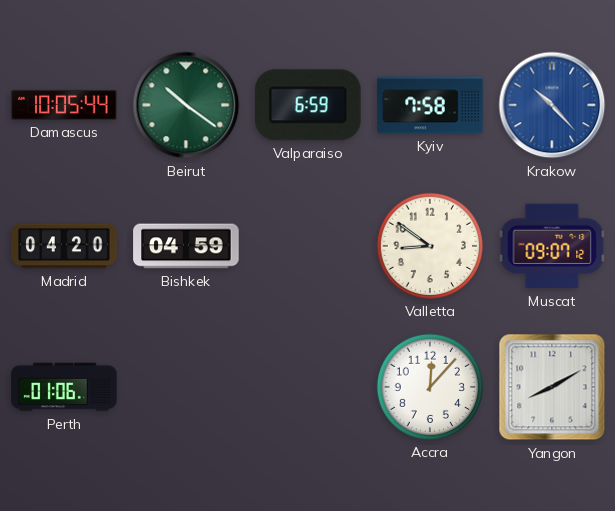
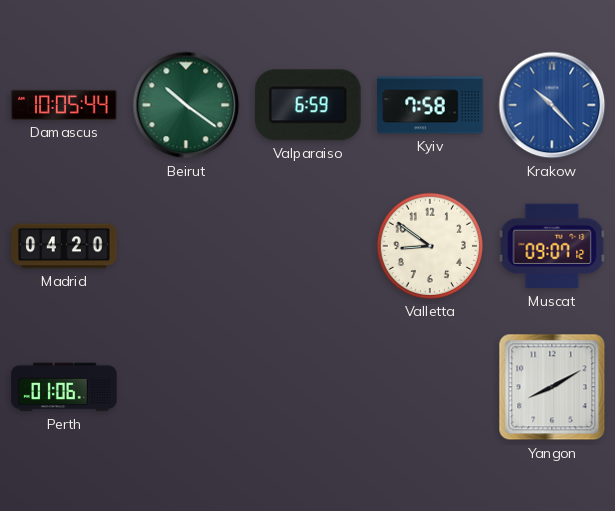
Bishkek: 04:59 -> none
Accra: 12:07 -> none
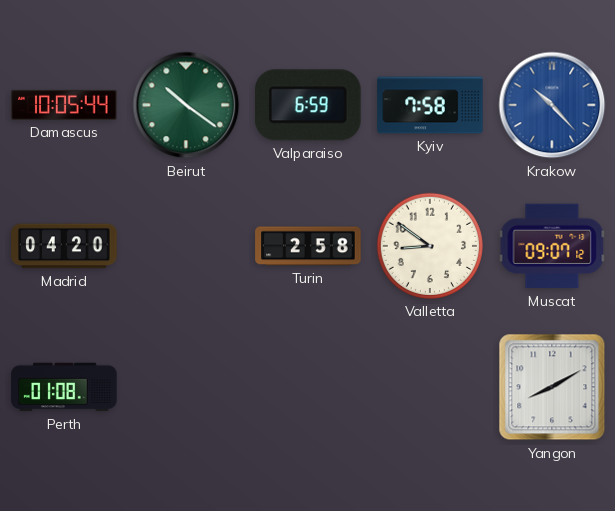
Turin: none -> 2:58
Perth: 01:06 -> 01:08
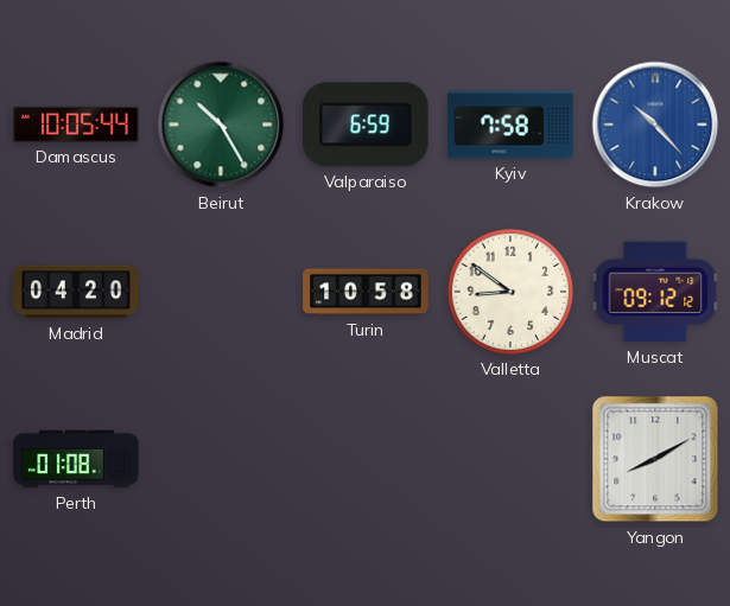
Beirut: 10:21 -> 10:25
Turin: 2:58 -> 10:58
Muscat: 09:07 -> 09:12
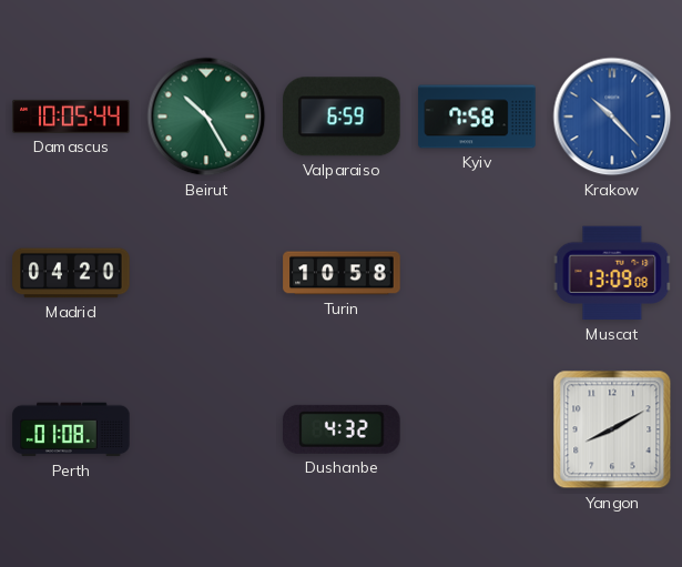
Valletta: 8:51 -> none
Muscat: 09:12 -> 13:09
Dushanbe: none -> 4:32
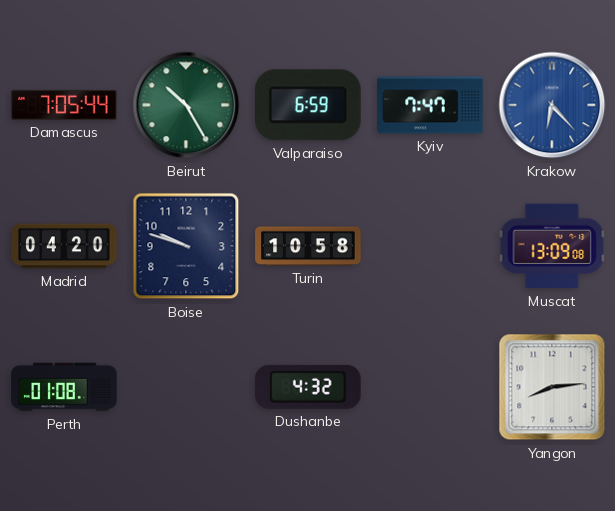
Damascus: 10:05 -> 7:05
Kyiv: 7:58 -> 7:47
Krakow: 10:23 -> 6:23
Boise: none -> 9:48
Yangon: 8:10 -> 8:14
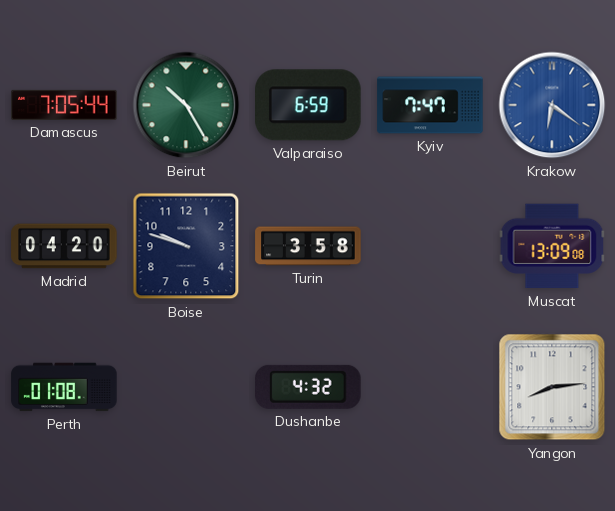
Krakow: 6:23 -> 6:21
Turin: 10:58 -> 3:58
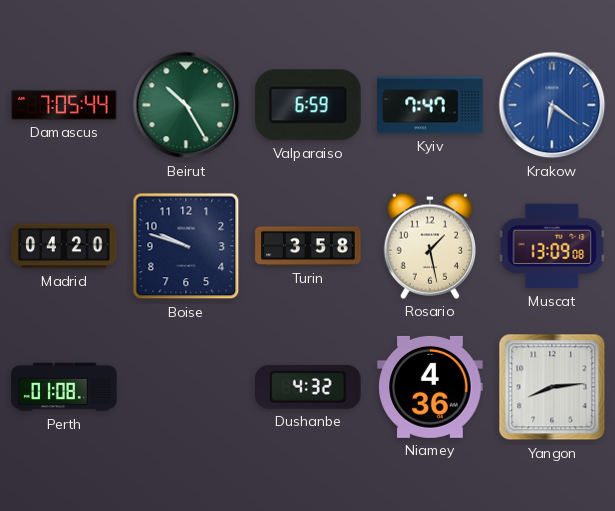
Rosario: none -> 1:28
Niamey: none -> 4:36
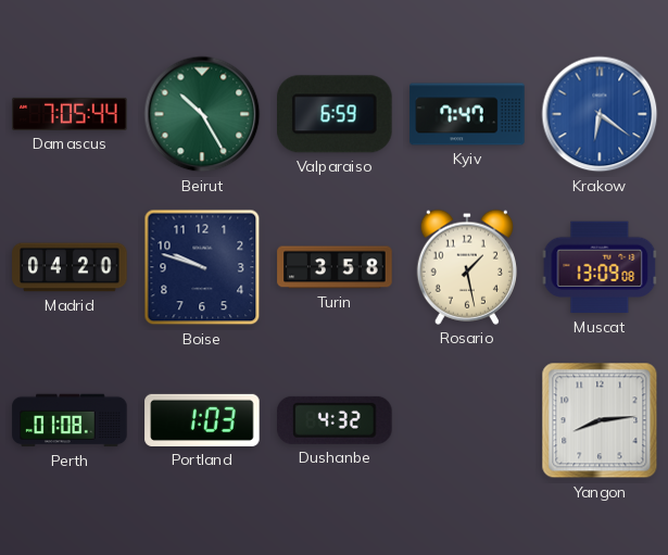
Portland: none -> 1:03
Niamey: 4:36 -> none
